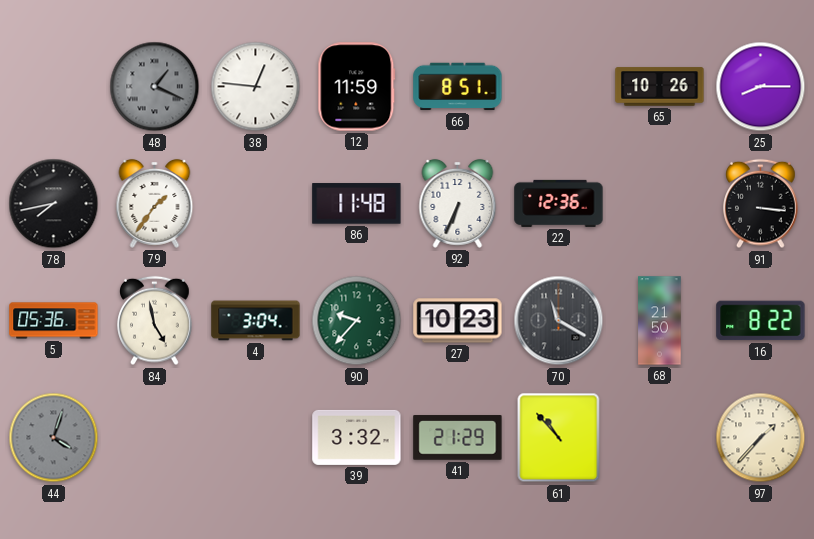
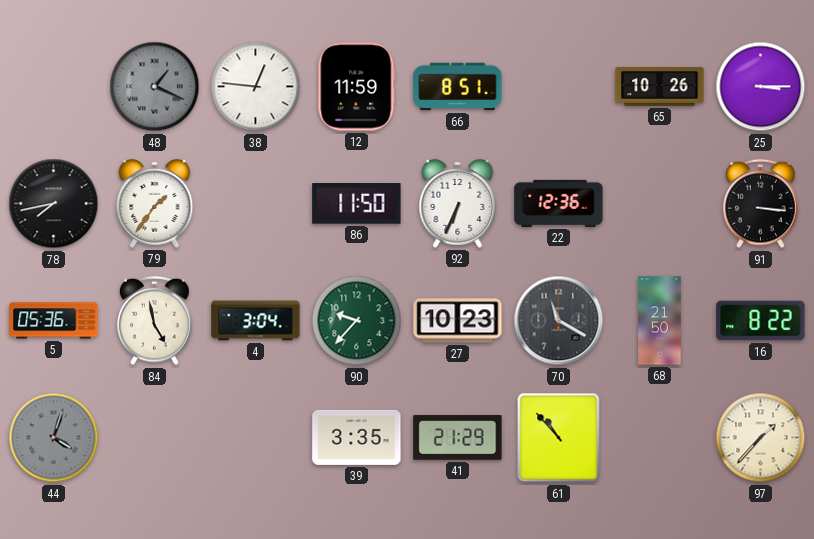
25: 8:15 -> 3:15
86: 11:48 -> 11:50
39: 3:32 -> 3:35
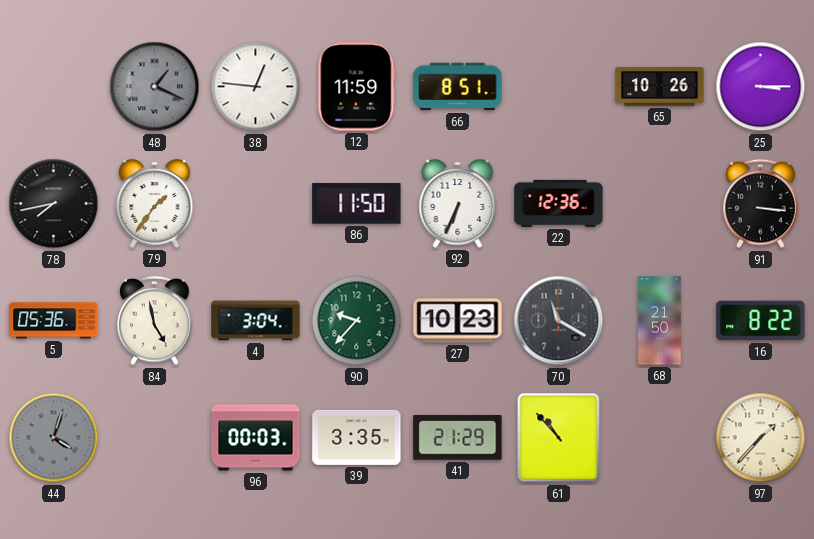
96: none -> 00:03
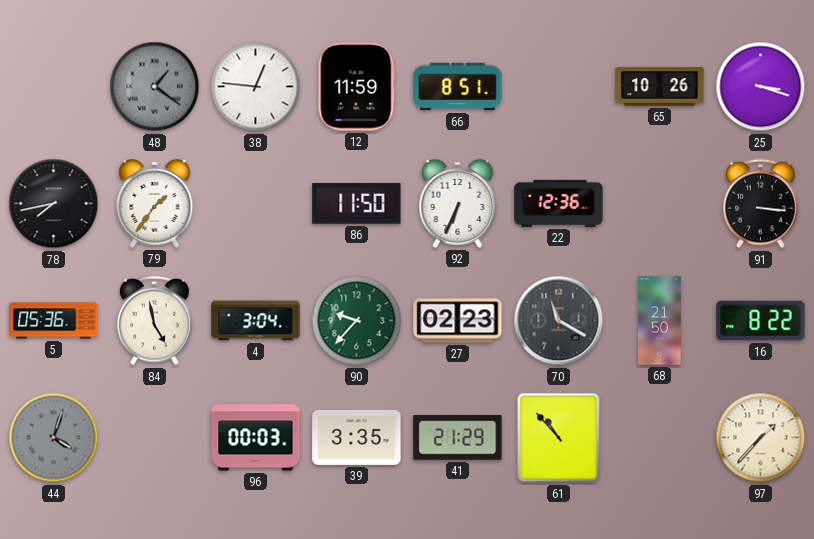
48: 1:19 -> 1:21
25: 3:15 -> 3:18
27: 10:23 -> 02:23
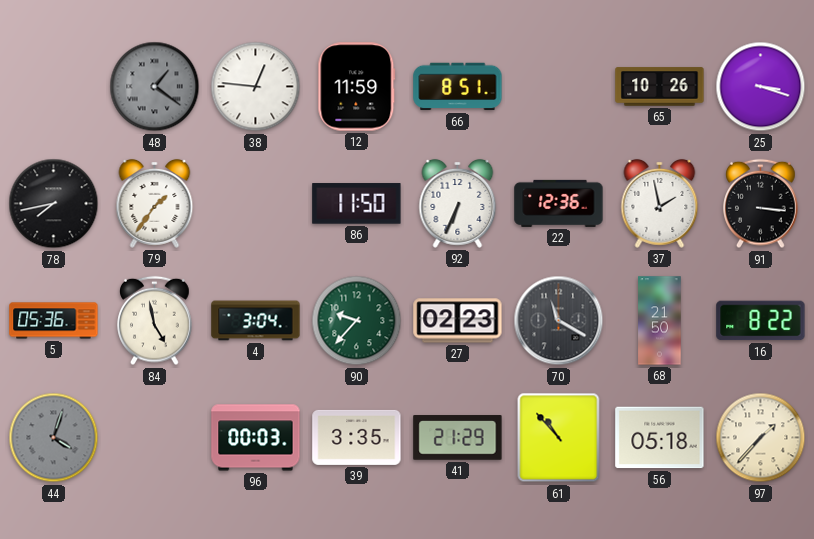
37: none -> 1:58
56: none -> 05:18
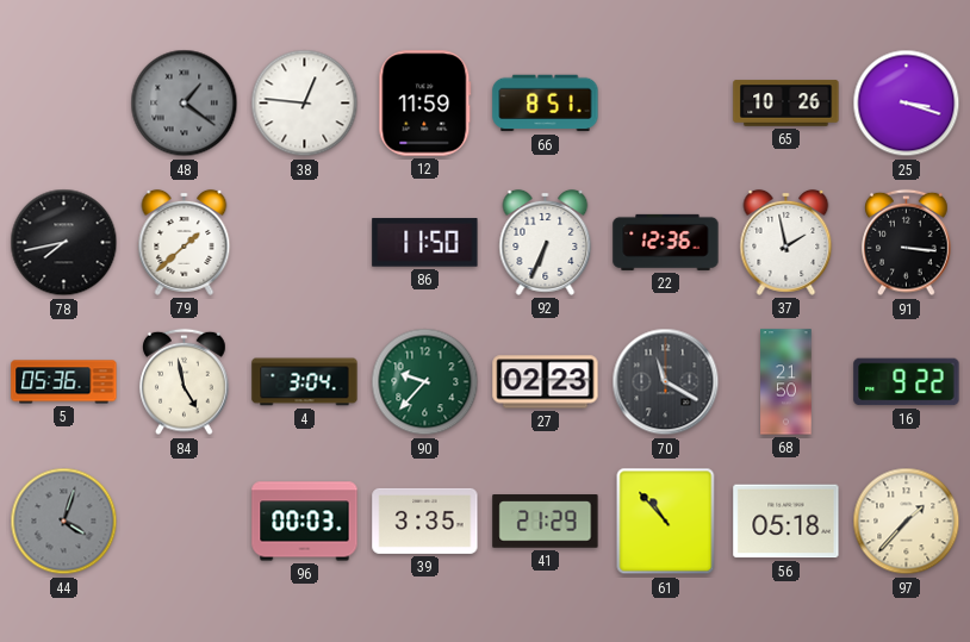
79: 1:36 -> 1:38
16: 8:22 -> 9:22
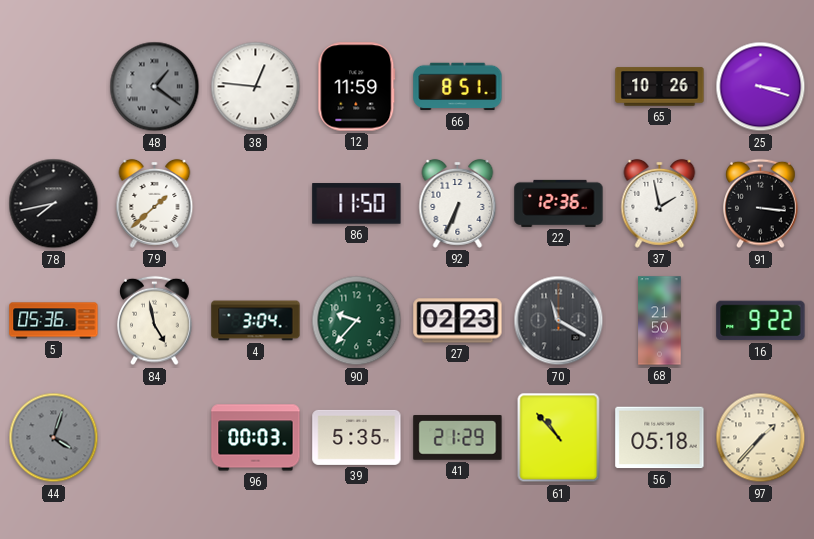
39: 3:35 -> 5:35
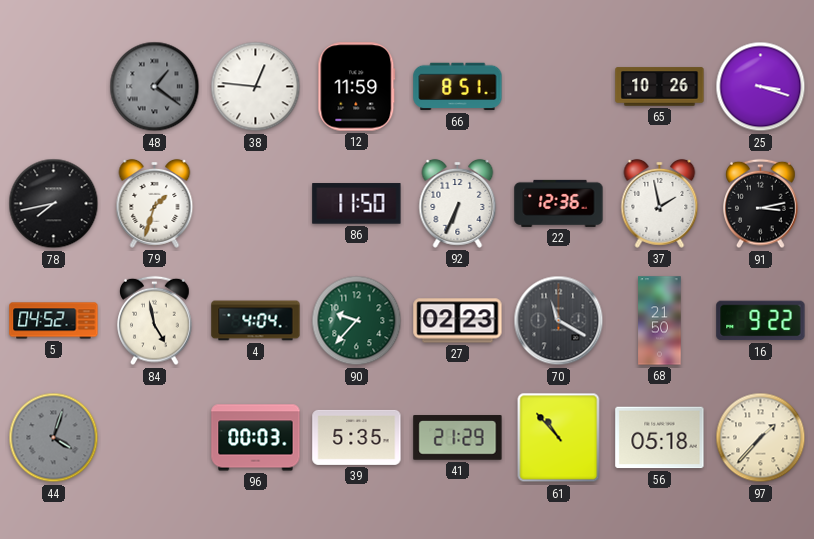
79: 1:38 -> 1:33
91: 3:16 -> 3:13
5: 05:36 -> 04:52
4: 3:04 -> 4:04
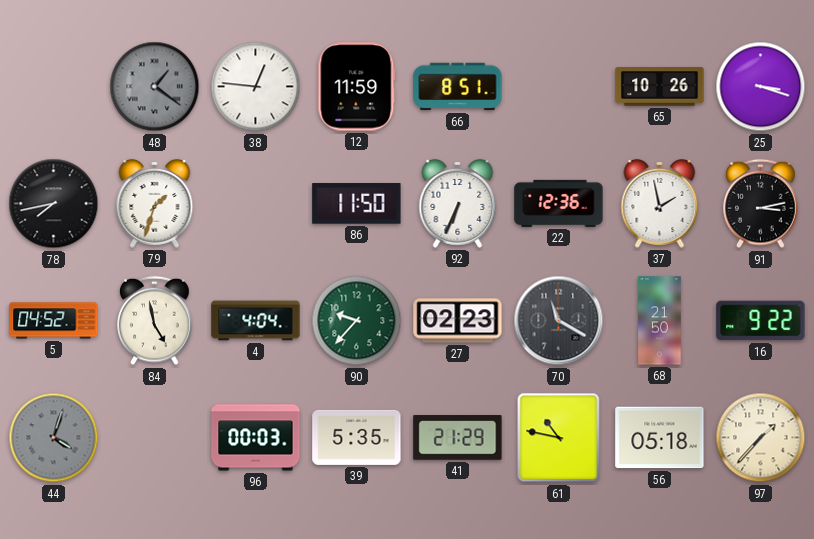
61: 10:53 -> 10:47
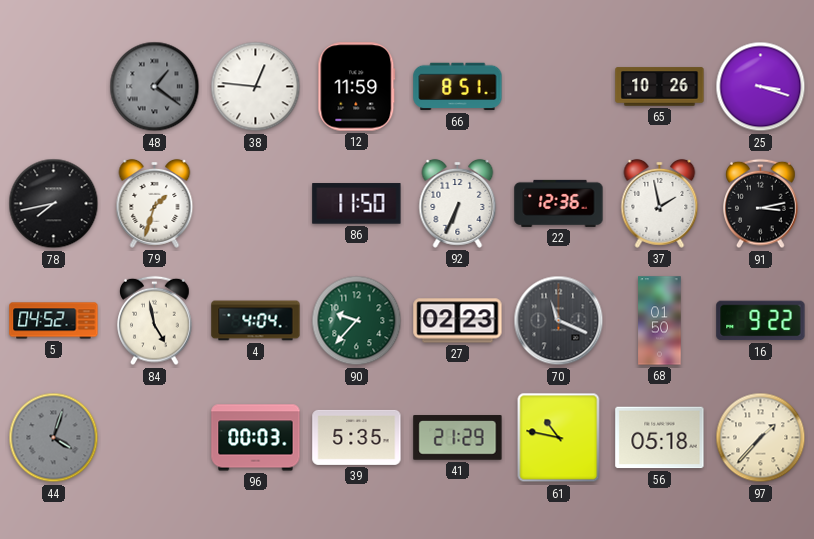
70: 11:20 -> 11:19
68: 21:50 -> 01:50
